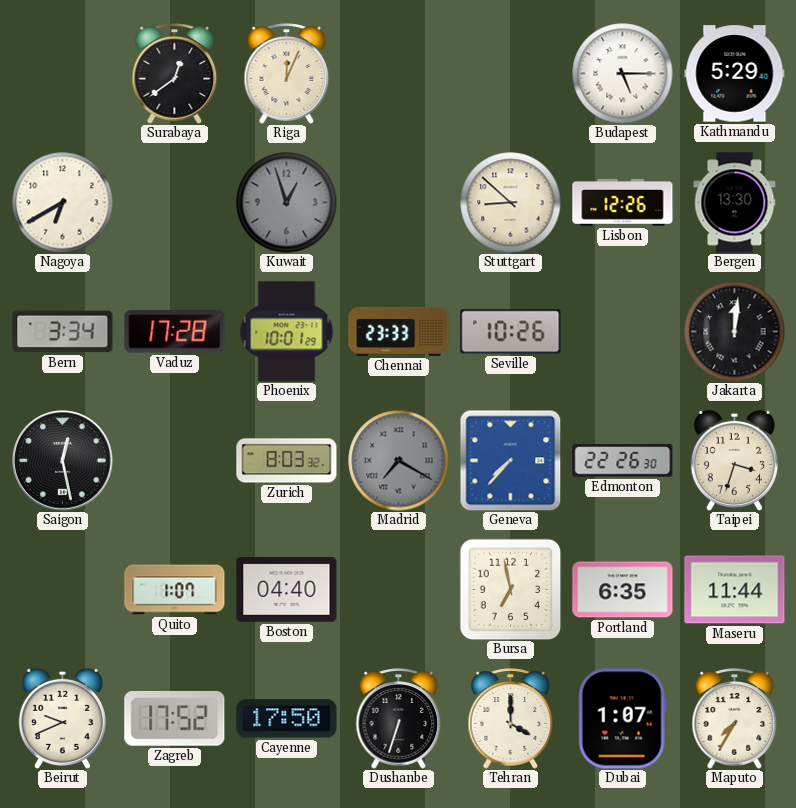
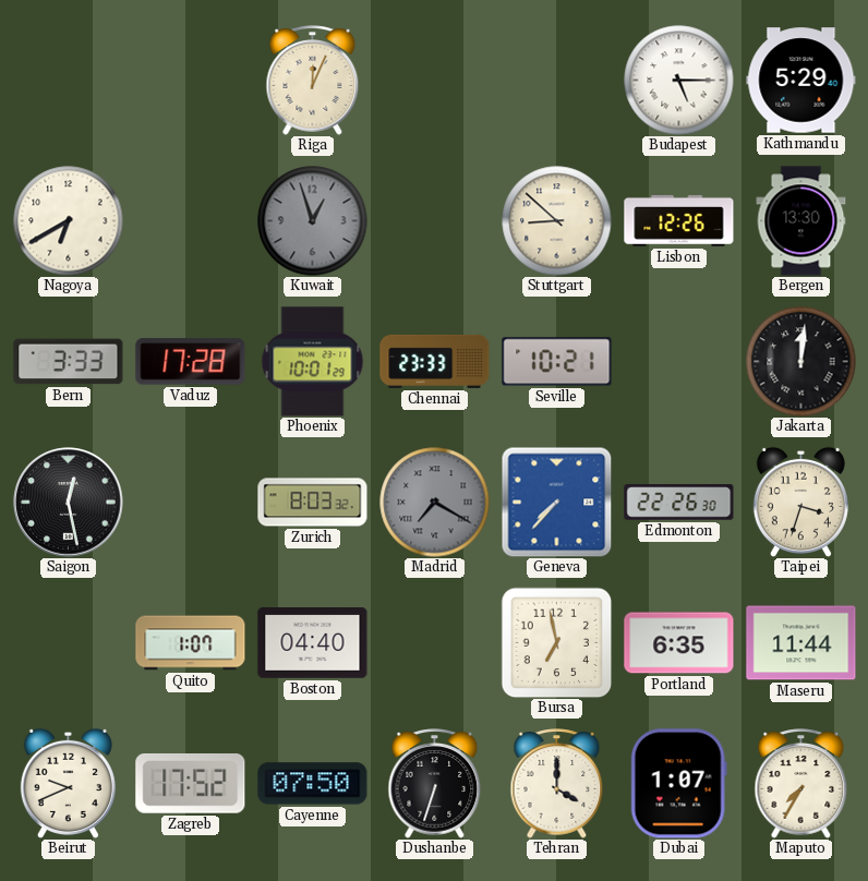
Surabaya: 12:39 -> none
Bern: 3:34 -> 3:33
Seville: 10:26 -> 10:21
Cayenne: 17:50 -> 07:50
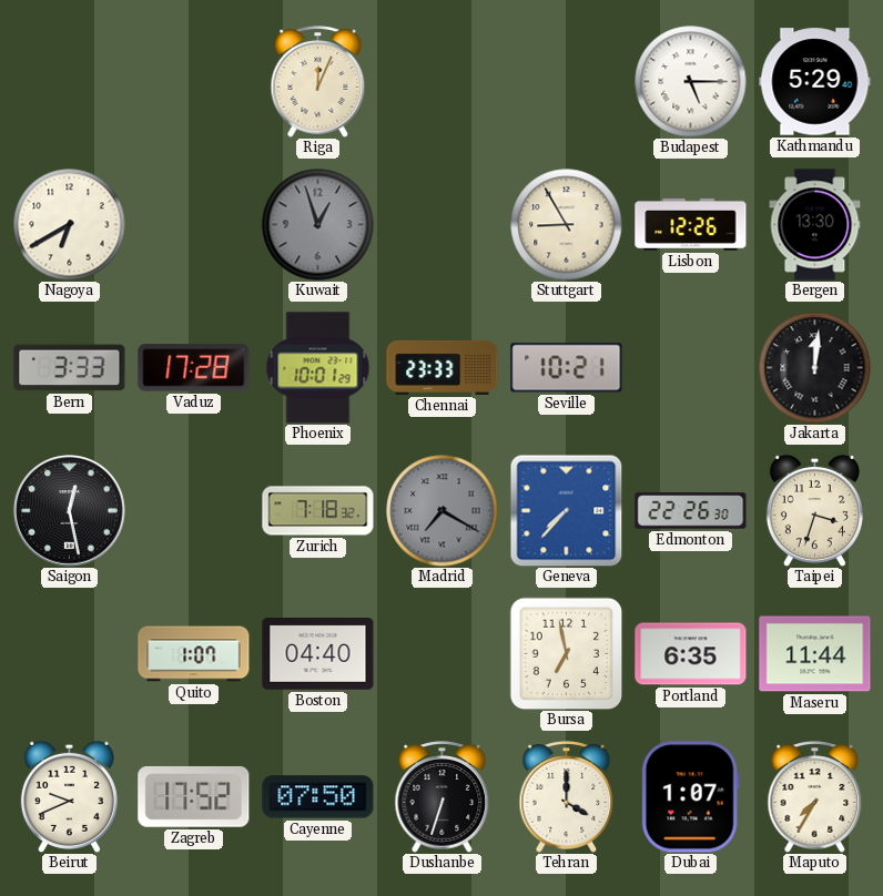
Stuttgart: 8:52 -> 8:55
Zurich: 8:03 -> 7:18
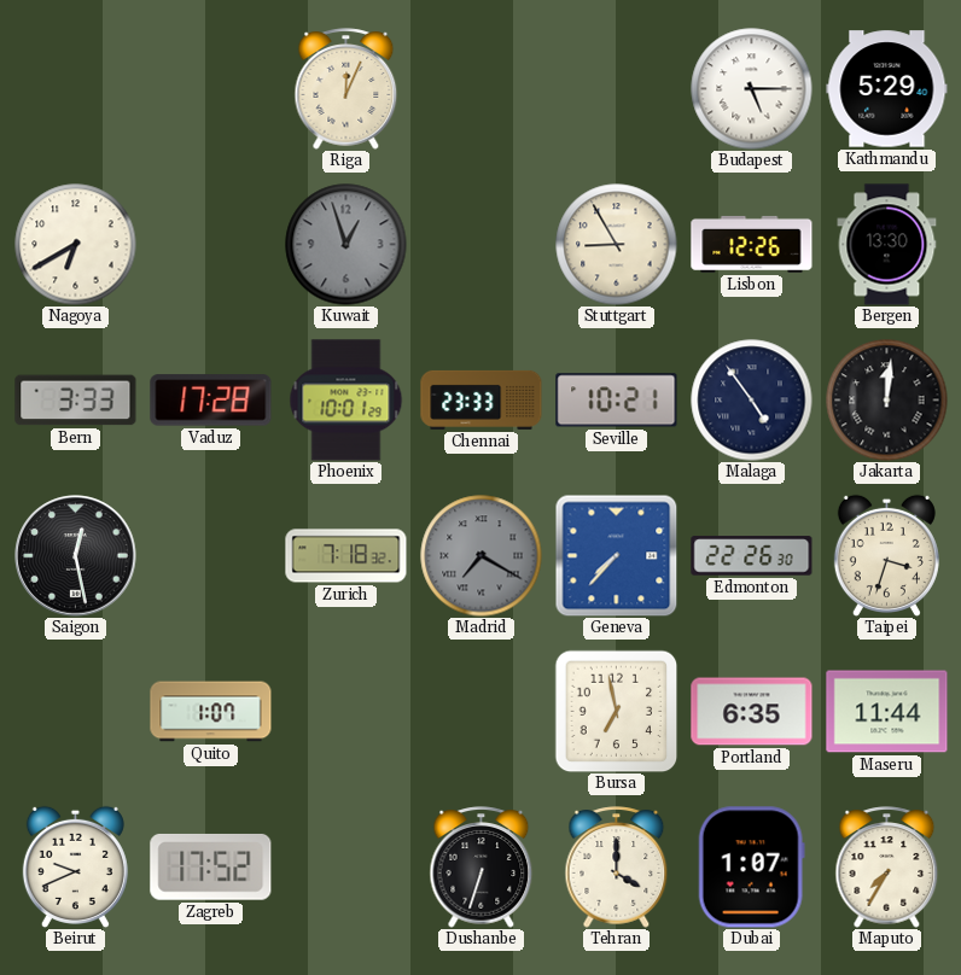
Malaga: none -> 4:54
Boston: 04:40 -> none
Cayenne: 07:50 -> none
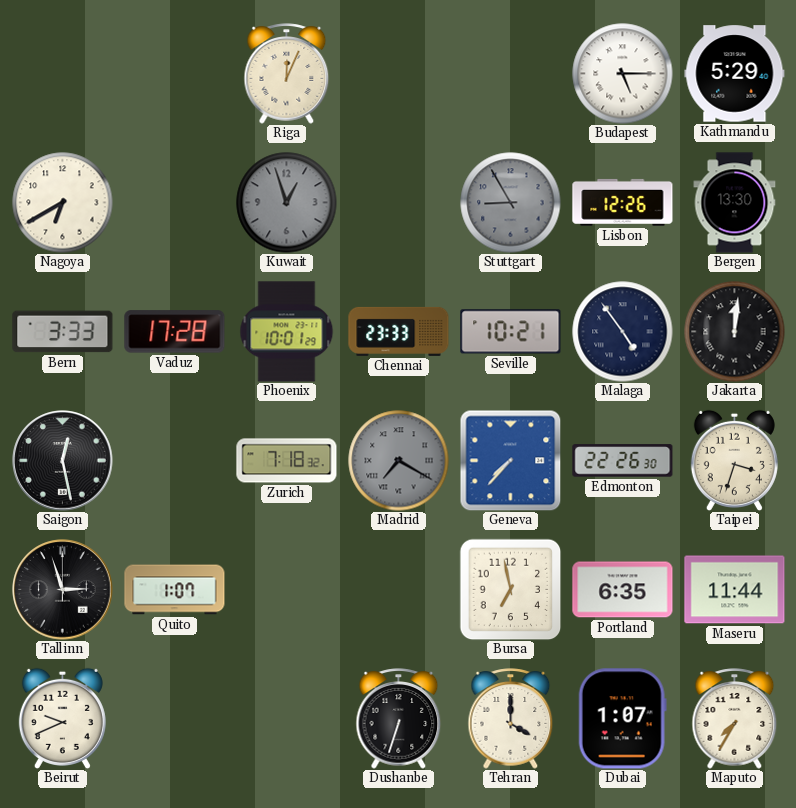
Stuttgart dial: cream -> grey
Tallinn: none -> 2:57
Zagreb: 17:52 -> none
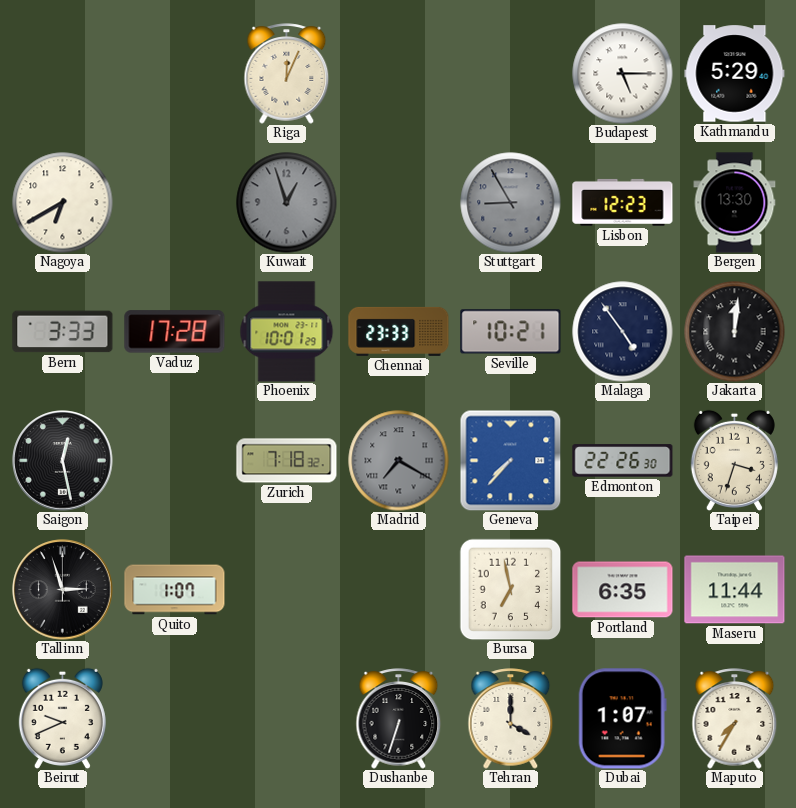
Lisbon: 12:26 -> 12:23
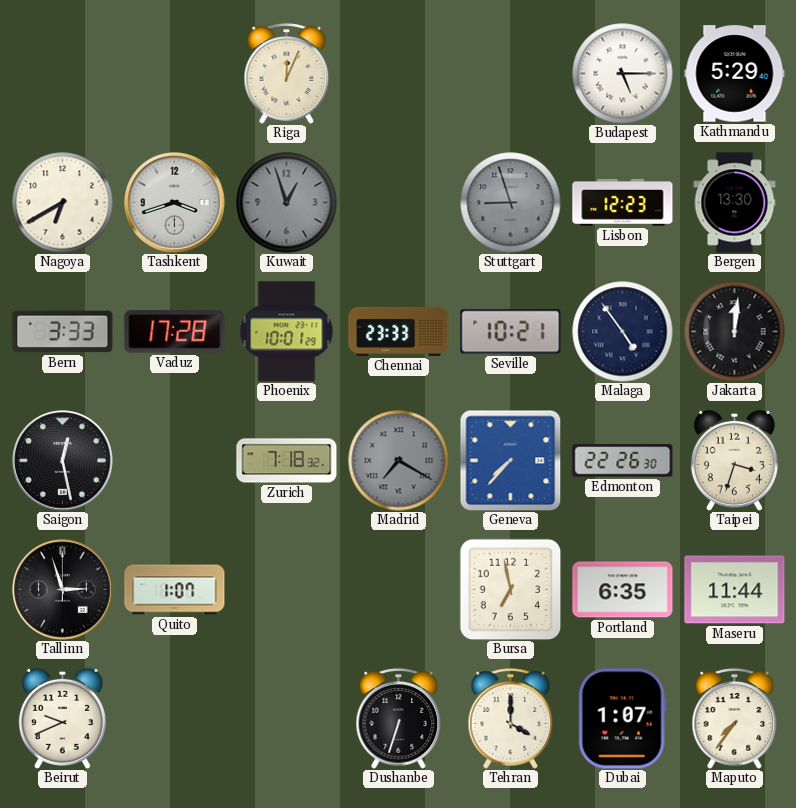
Tashkent: none -> 3:42
Stuttgart: 8:55 -> 8:57
Maputo: 7:35 -> 7:36
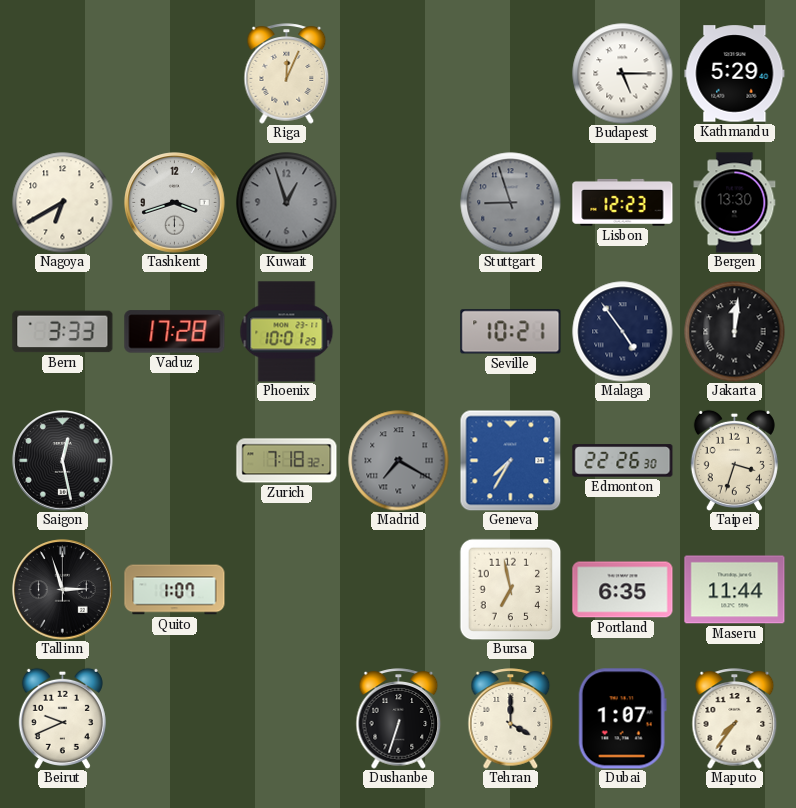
Chennai: 23:33 -> none
Geneva: 7:37 -> 7:35
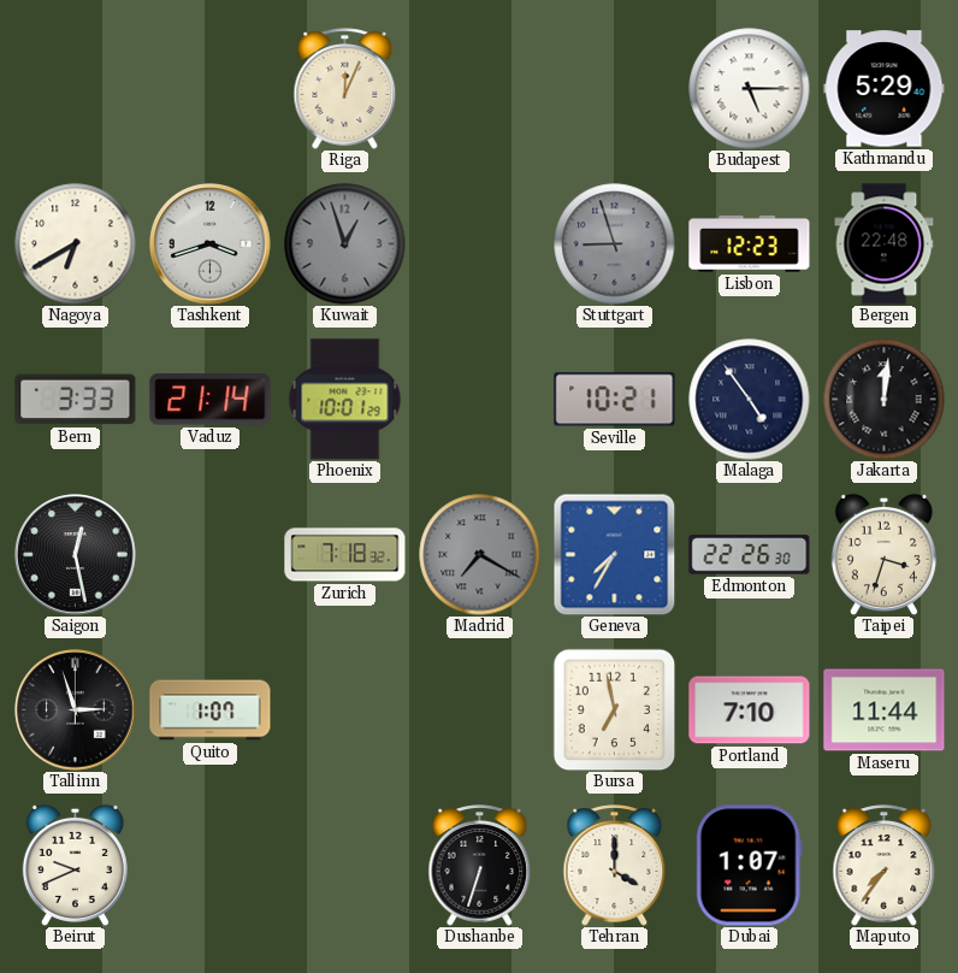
Bergen: 13:30 -> 22:48
Vaduz: 17:28 -> 21:14
Portland: 6:35 -> 7:10
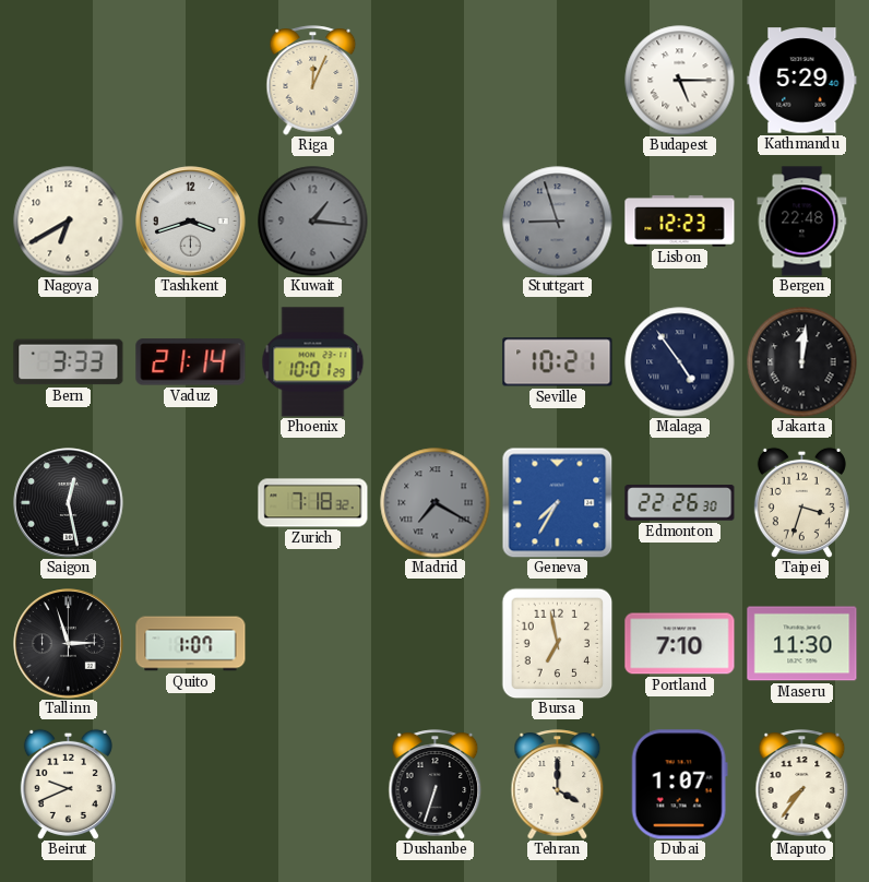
Kuwait: 12:57 -> 1:16
Maseru: 11:44 -> 11:30
